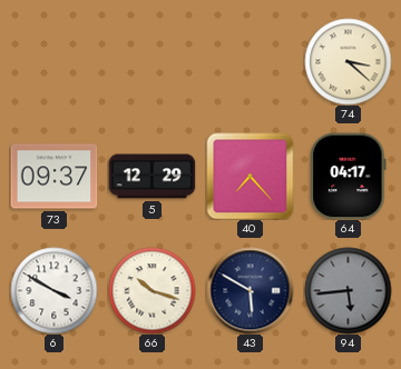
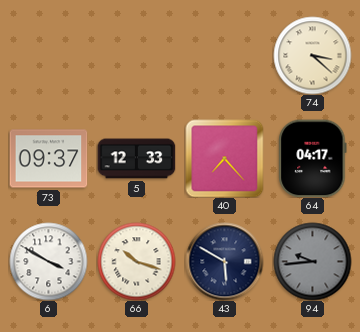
5: 12:29 -> 12:33
94: 5:44 -> 9:44
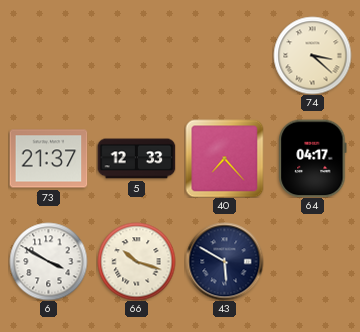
73: 09:37 -> 21:37
94: 9:44 -> none
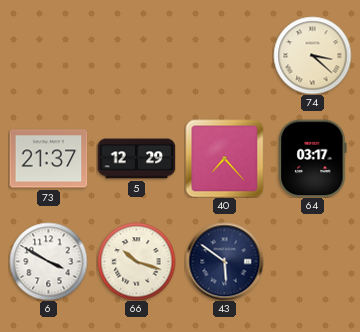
5: 12:33 -> 12:29
64: 04:17 -> 03:17
43: 5:50 -> 5:51
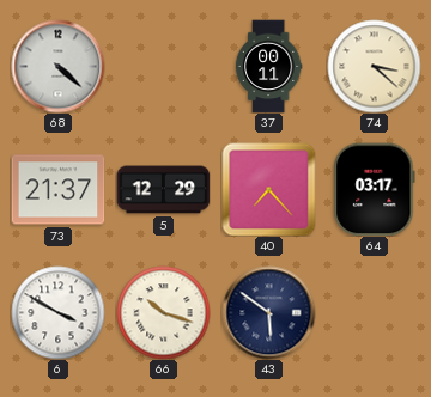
68: none -> 4:22
37: none -> 00:11
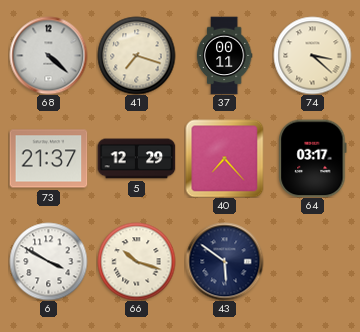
41: none -> 7:18
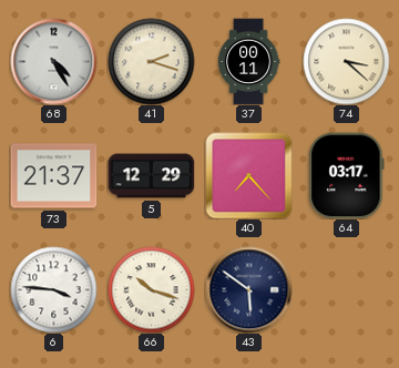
68: 4:22 -> 4:25
41: 7:18 -> 2:18
6: 3:50 -> 3:46
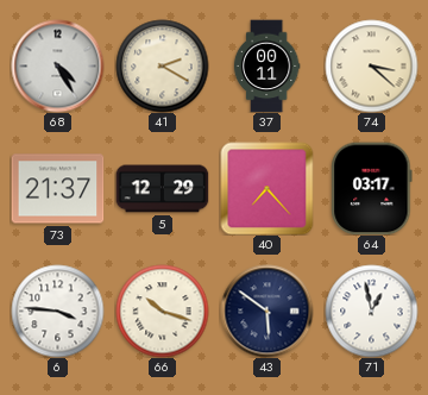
41: 2:18 -> 2:20
71: none -> 12:58
